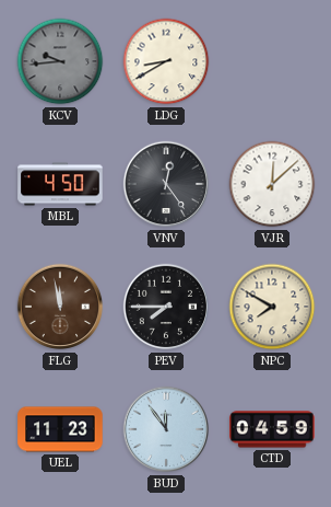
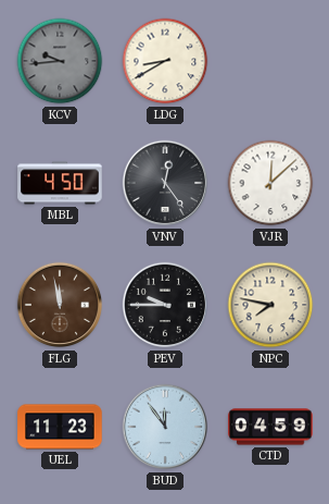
PEV: 7:45 -> 9:45
NPC: 7:50 -> 7:47
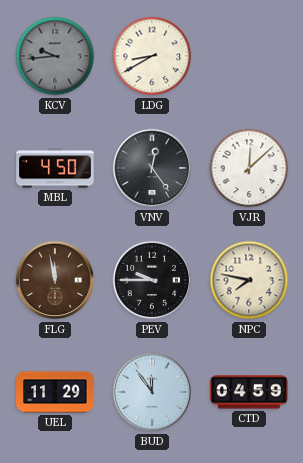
UEL: 11:23 -> 11:29
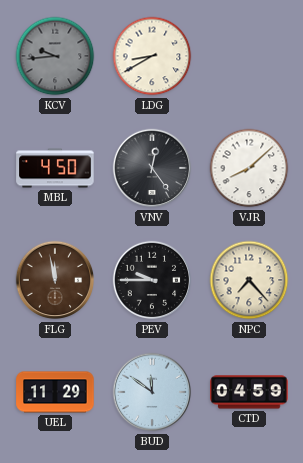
VJR: 12:08 -> 8:08
NPC: 7:47 -> 7:23
BUD: 11:54 -> 11:51
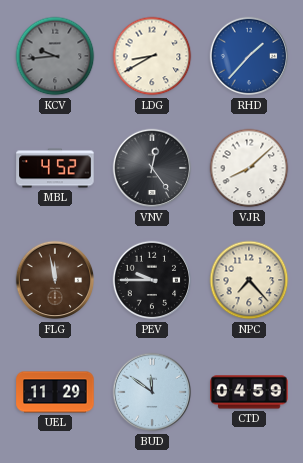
RHD: none -> 1:37
MBL: 4:50 -> 4:52
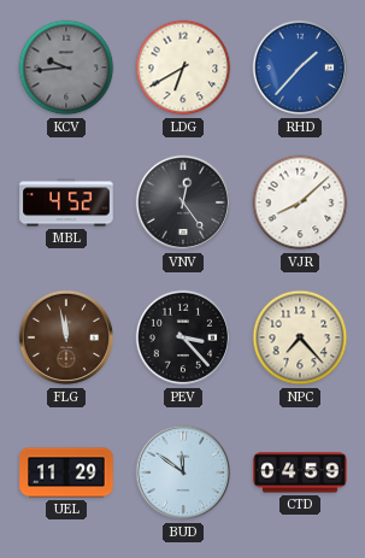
LDG: 8:40 -> 6:40
PEV: 9:45 -> 3:23
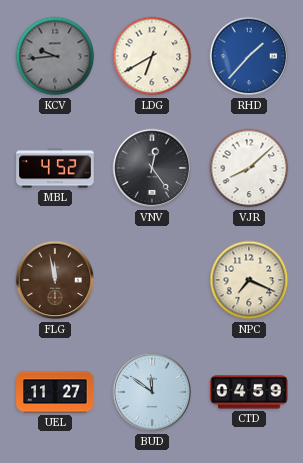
PEV: 3:23 -> none
NPC: 7:23 -> 7:19
UEL: 11:29 -> 11:27
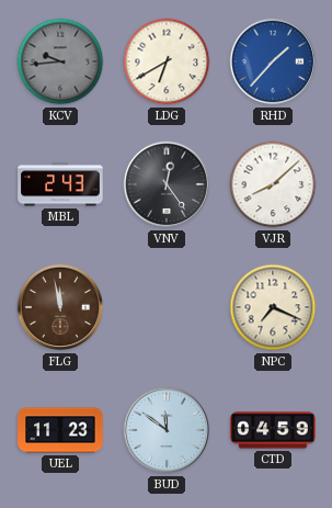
MBL: 4:52 -> 2:43
UEL: 11:27 -> 11:23
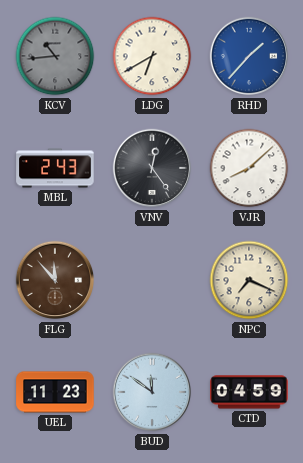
KCV: 9:44 -> 10:44
FLG: 11:58 -> 11:53
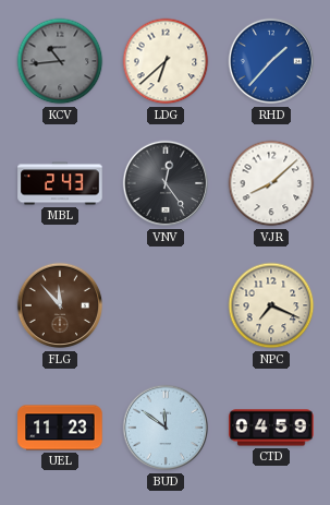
LDG: 6:40 -> 6:38
